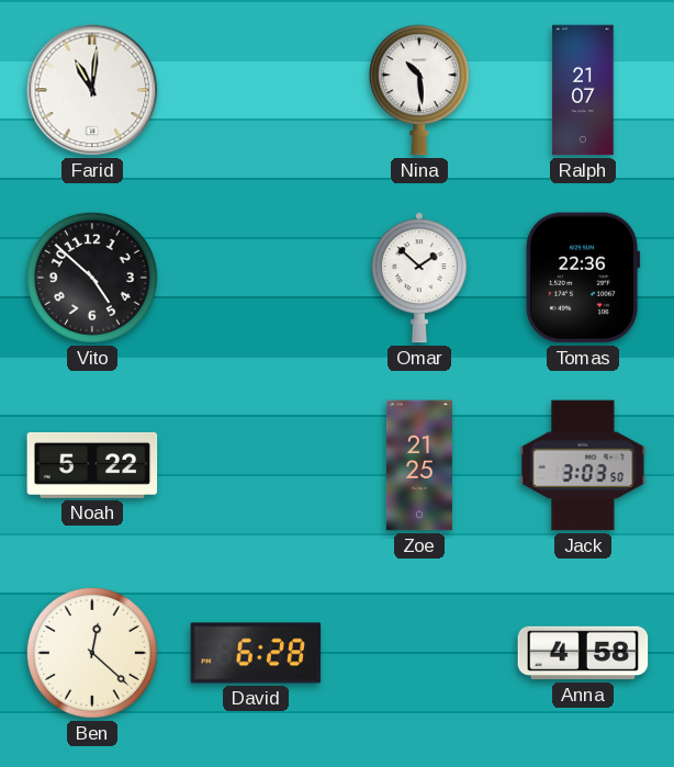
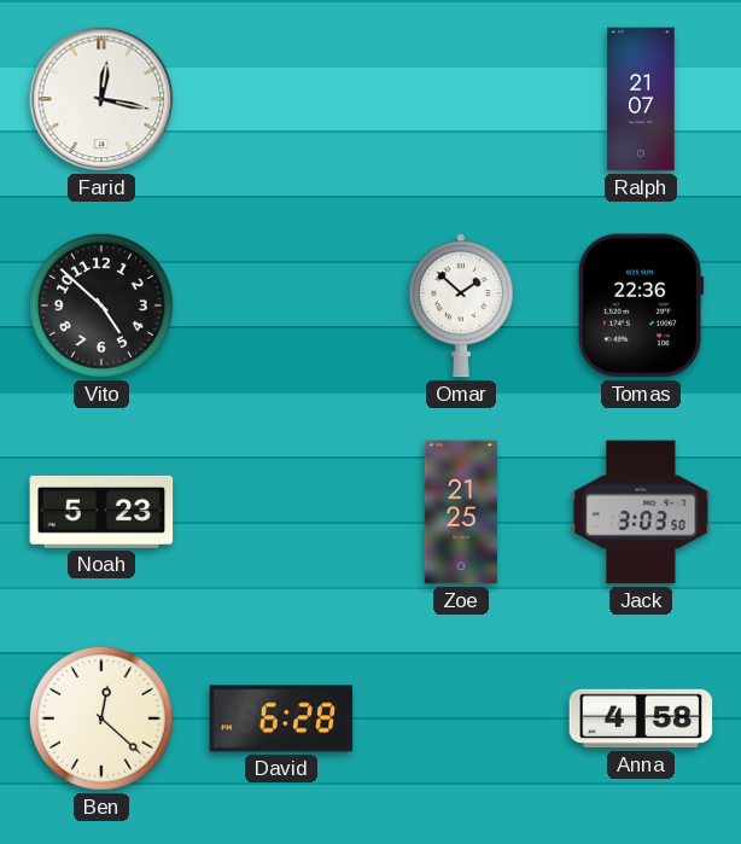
Farid: 11:01 -> 12:17
Nina: 10:29 -> none
Noah: 5:22 -> 5:23
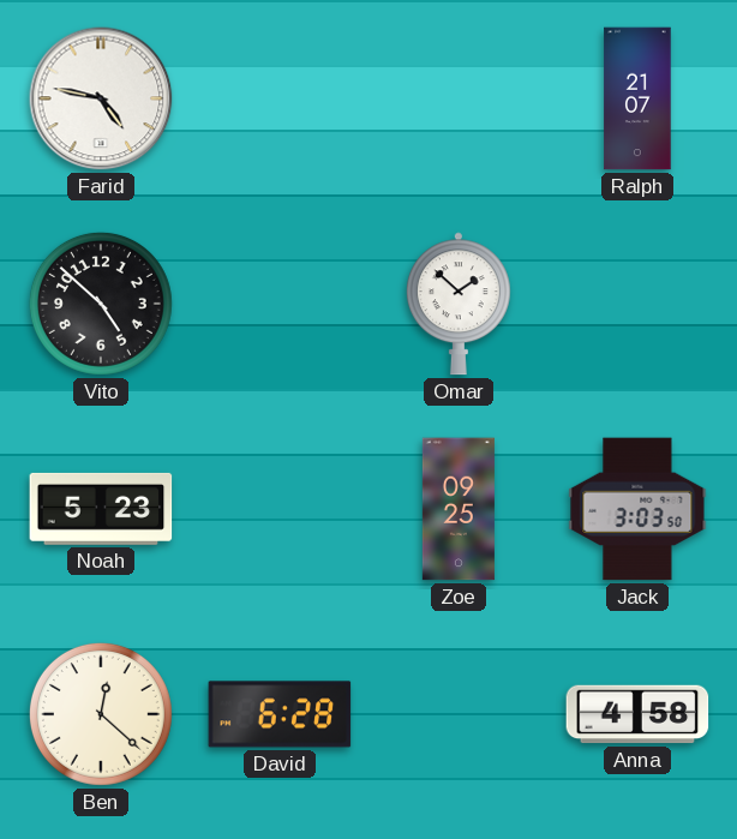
Farid: 12:17 -> 4:47
Tomas: 22:36 -> none
Zoe: 21:25 -> 09:25
